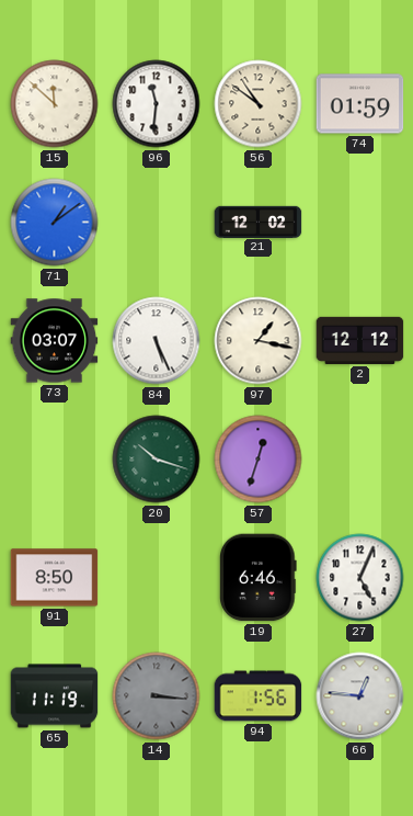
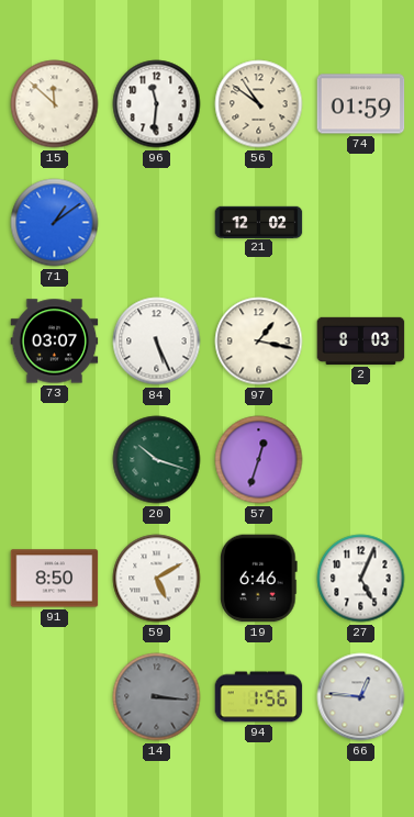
2: 12:12 -> 8:03
59: none -> 5:10
65: 11:19 -> none
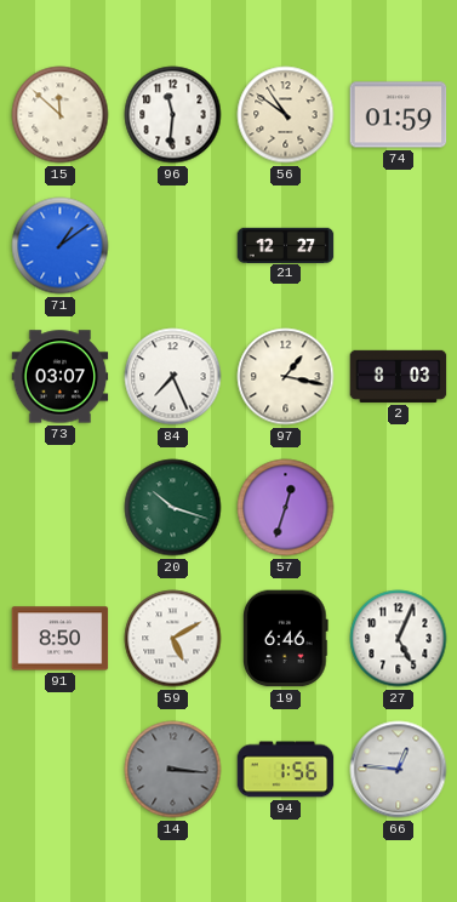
21: 12:02 -> 12:27
84: 5:26 -> 7:26
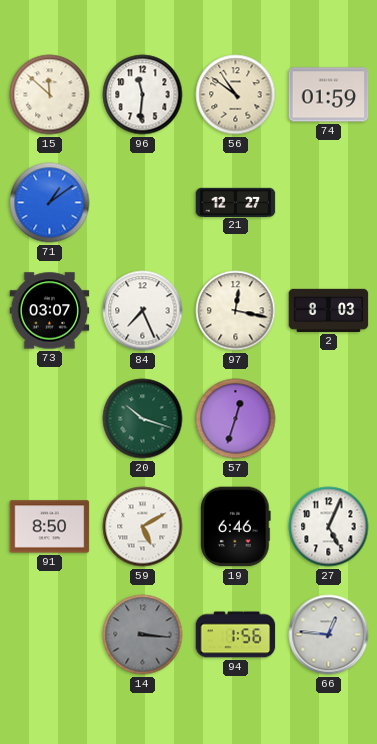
97: 1:17 -> 12:17
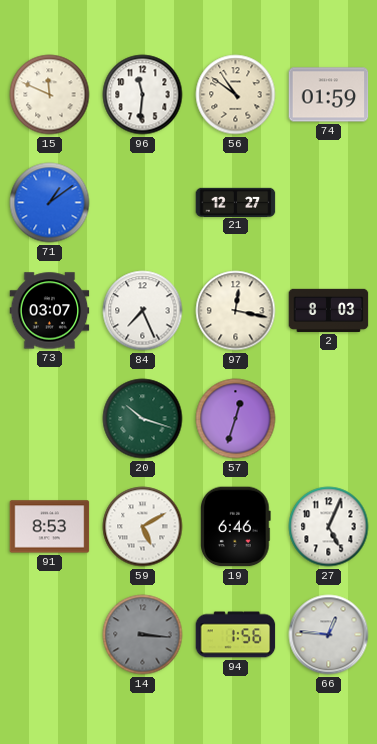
15: 11:52 -> 11:49
91: 8:50 -> 8:53
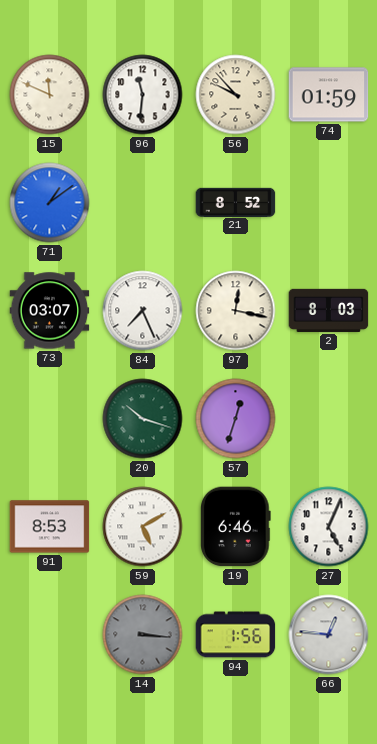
56: 10:51 -> 9:53
21: 12:27 -> 8:52
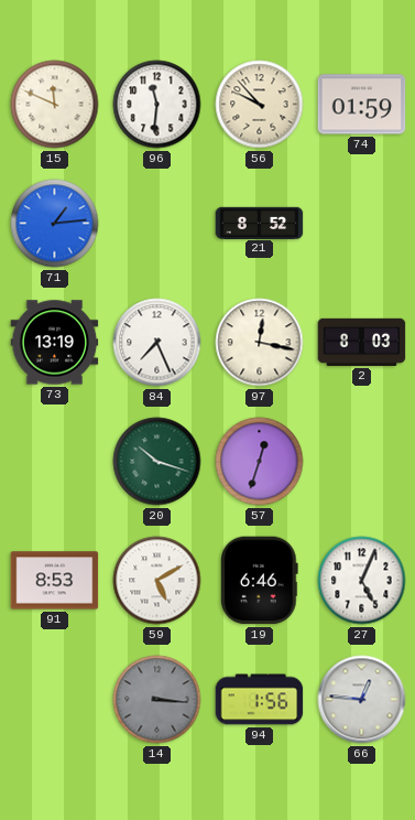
71: 1:09 -> 1:14
73: 03:07 -> 13:19
